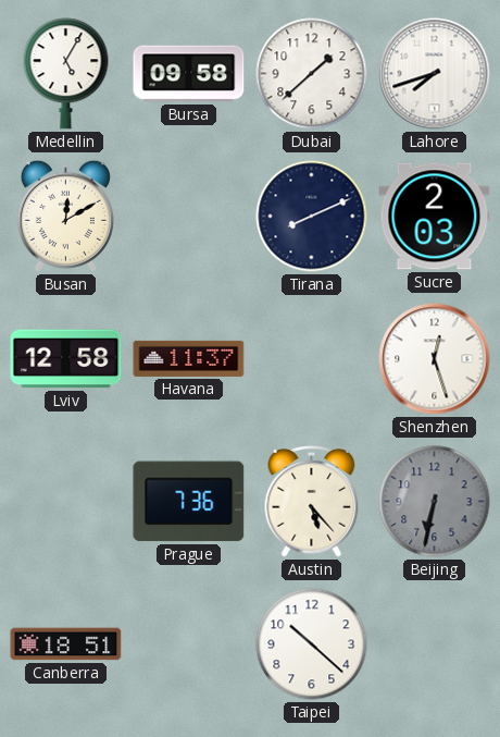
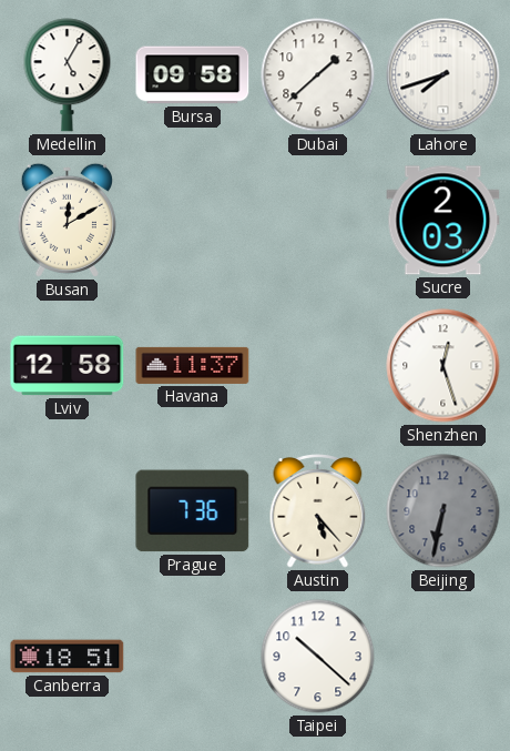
Tirana: 8:11 -> none
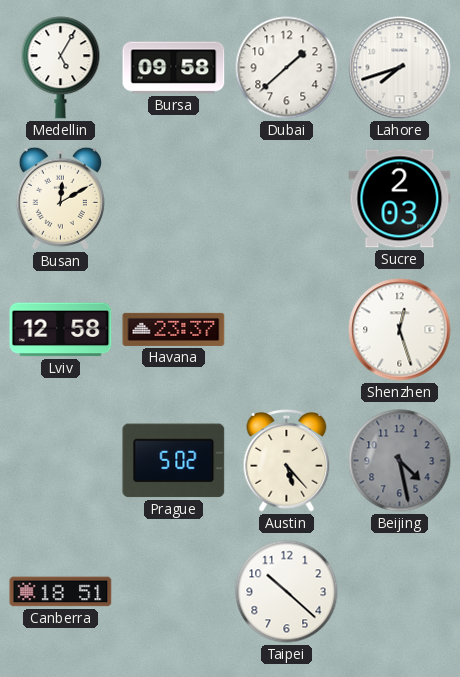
Havana: 11:37 -> 23:37
Prague: 7:36 -> 5:02
Beijing: 6:32 -> 4:28
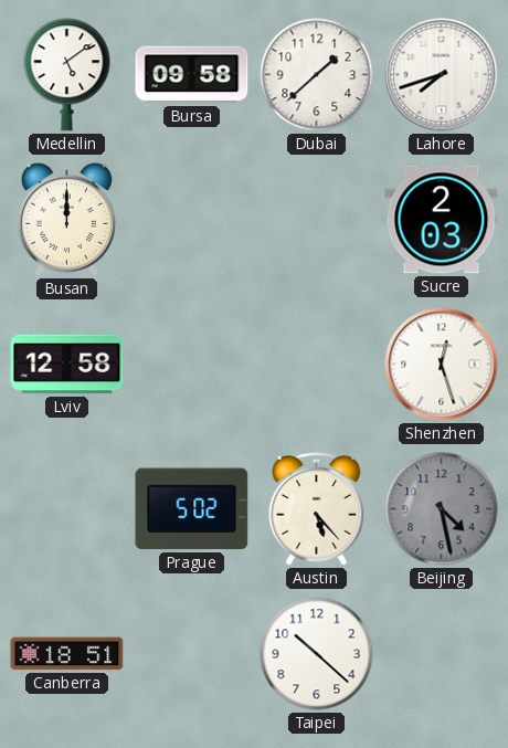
Medellin: 5:05 -> 5:09
Busan: 12:10 -> 12:00
Havana: 23:37 -> none
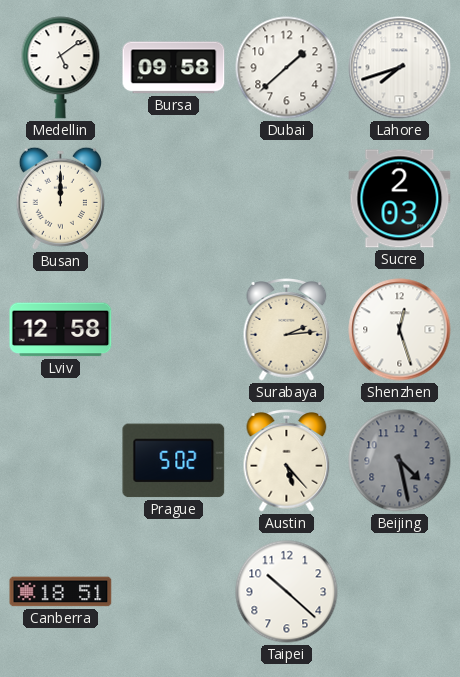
Surabaya: none -> 2:14
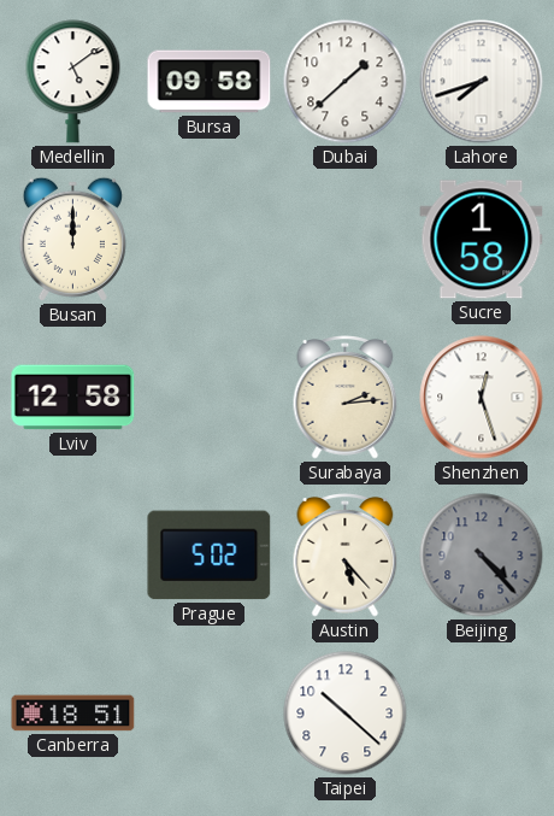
Sucre: 2:03 -> 1:58
Beijing: 4:28 -> 4:23
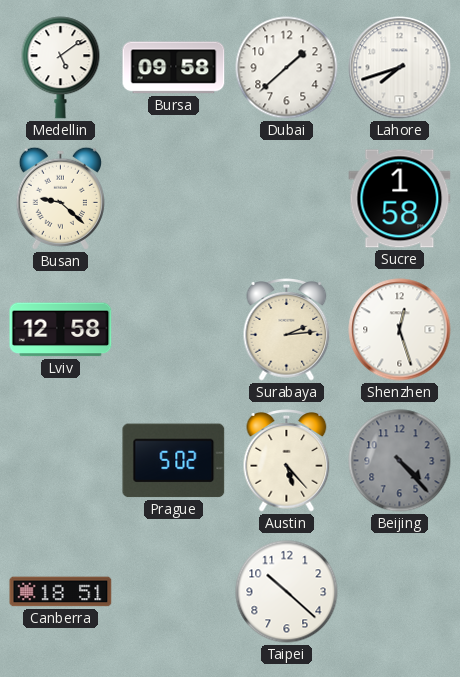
Busan: 12:00 -> 9:22
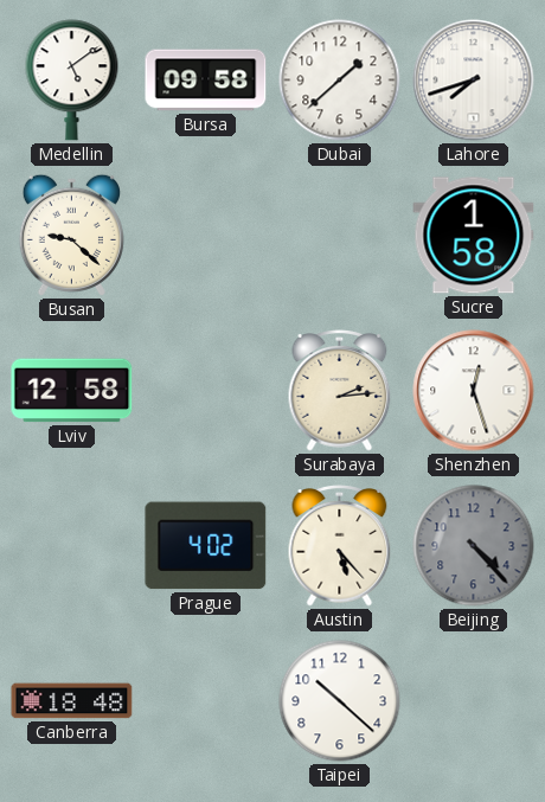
Prague: 5:02 -> 4:02
Canberra: 18:51 -> 18:48
